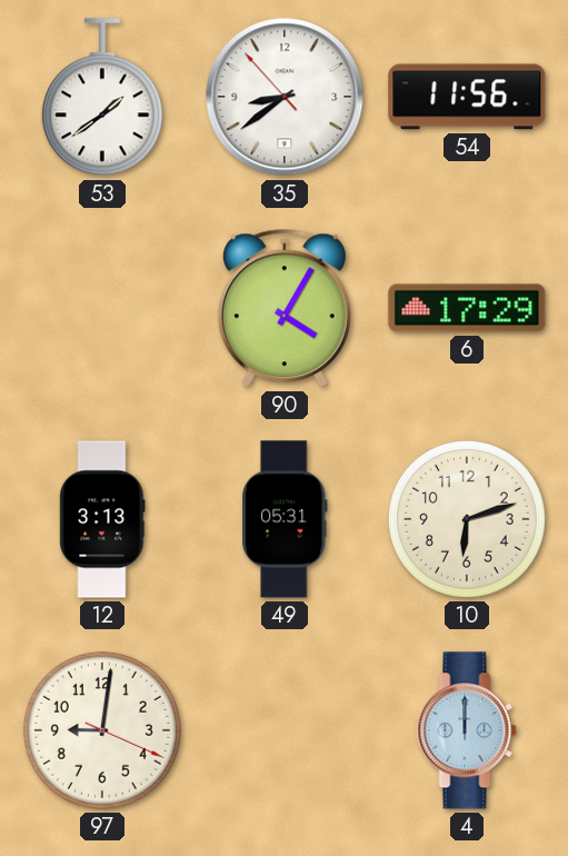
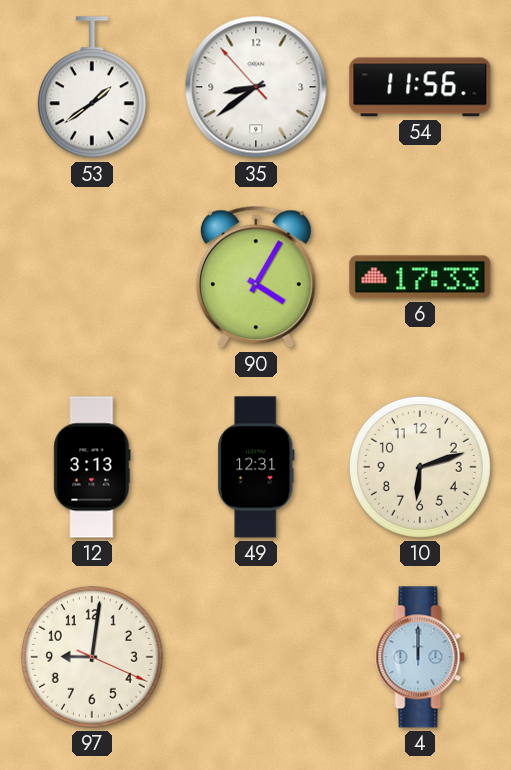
6: 17:29 -> 17:33
49: 05:31 -> 12:31
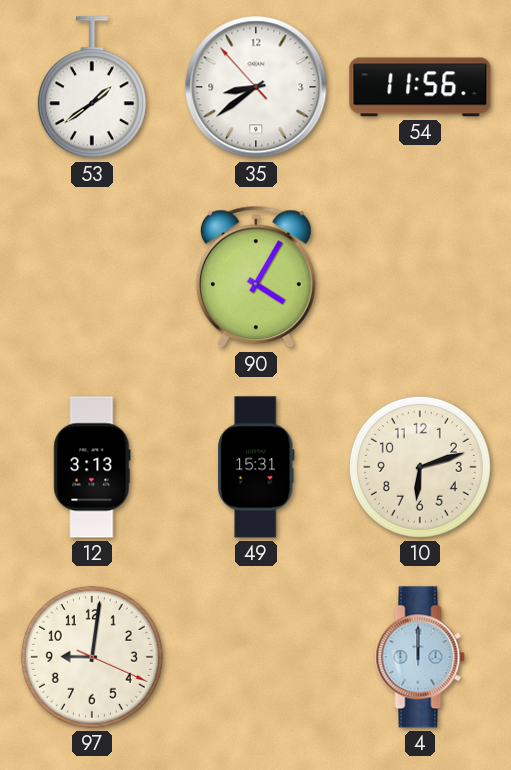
6: 17:33 -> none
49: 12:31 -> 15:31
